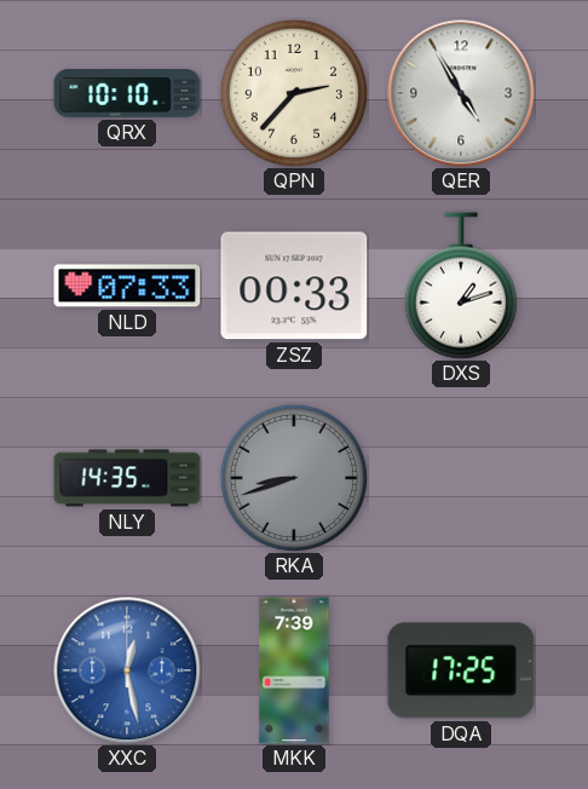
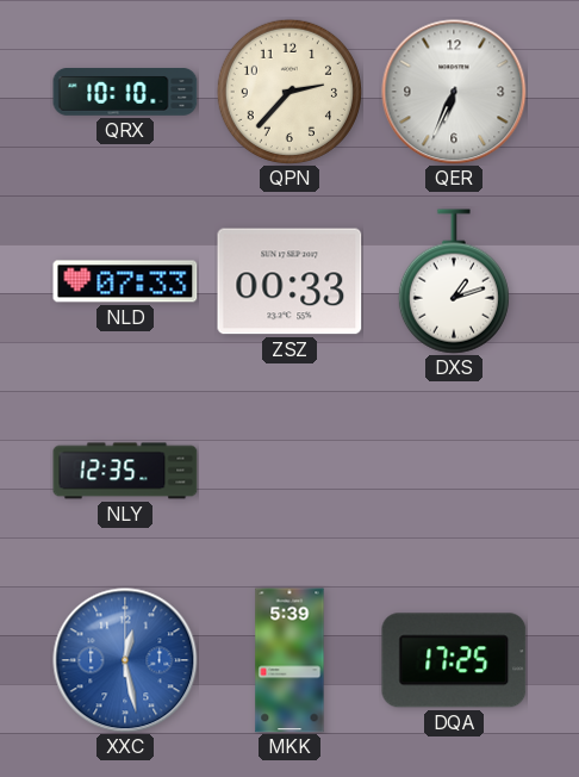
QER: 4:55 -> 6:34
NLY: 14:35 -> 12:35
RKA: 8:42 -> none
MKK: 7:39 -> 5:39
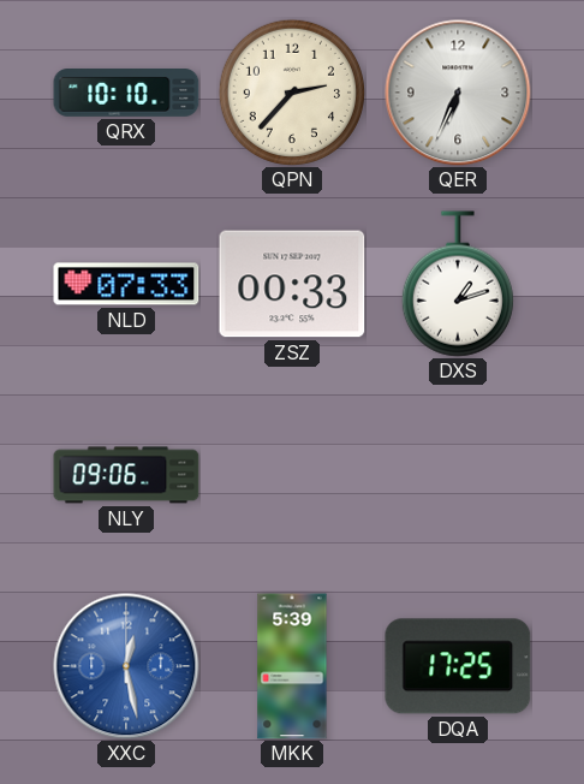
NLY: 12:35 -> 09:06
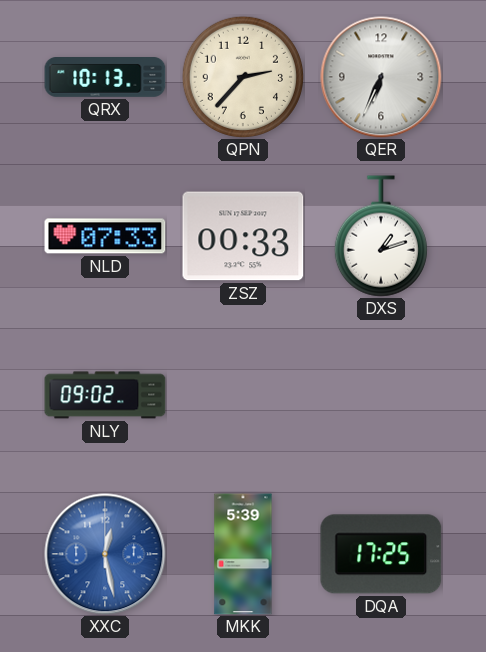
QRX: 10:10 -> 10:13
NLY: 09:06 -> 09:02
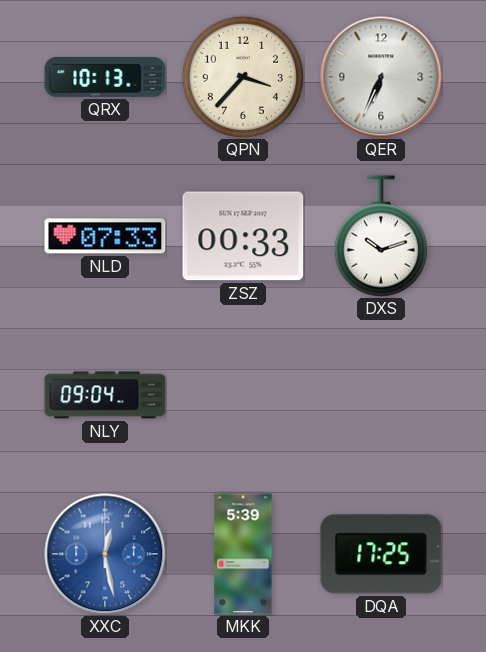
QPN: 2:37 -> 3:37
DXS: 1:12 -> 10:12
NLY: 09:02 -> 09:04
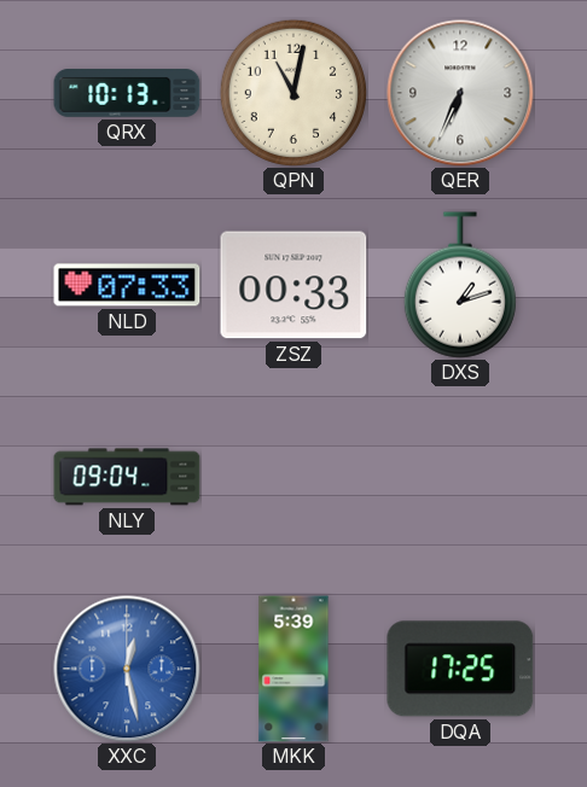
QPN: 3:37 -> 11:02
DXS: 10:12 -> 1:12
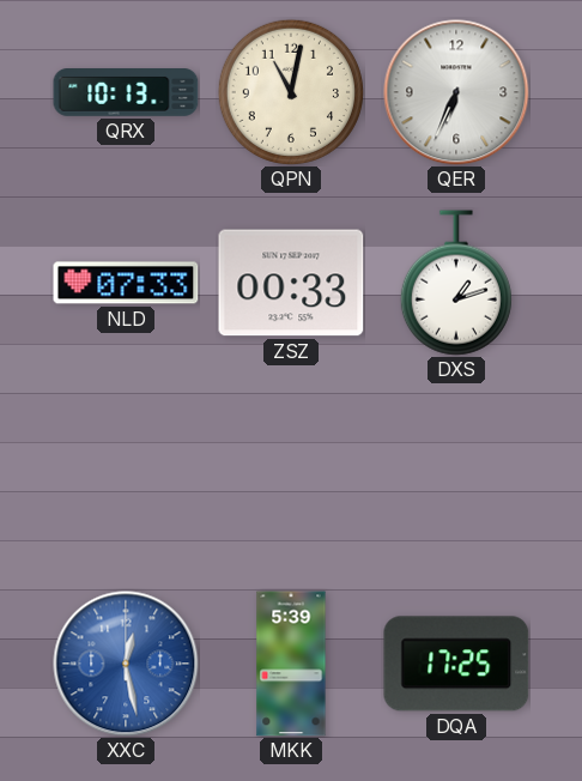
NLY: 09:04 -> none
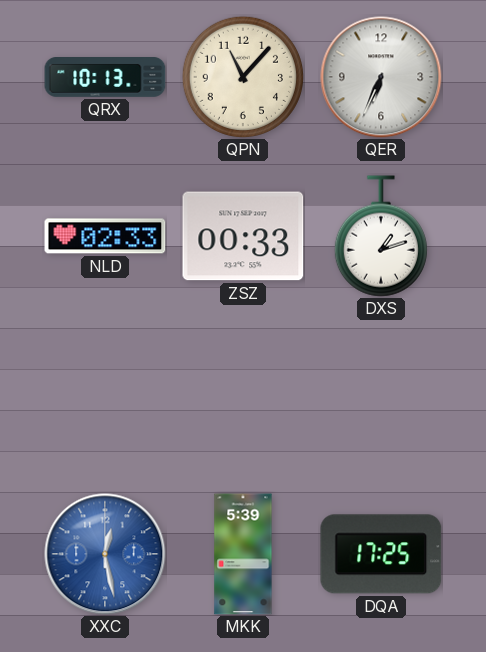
QPN: 11:02 -> 11:07
NLD: 07:33 -> 02:33
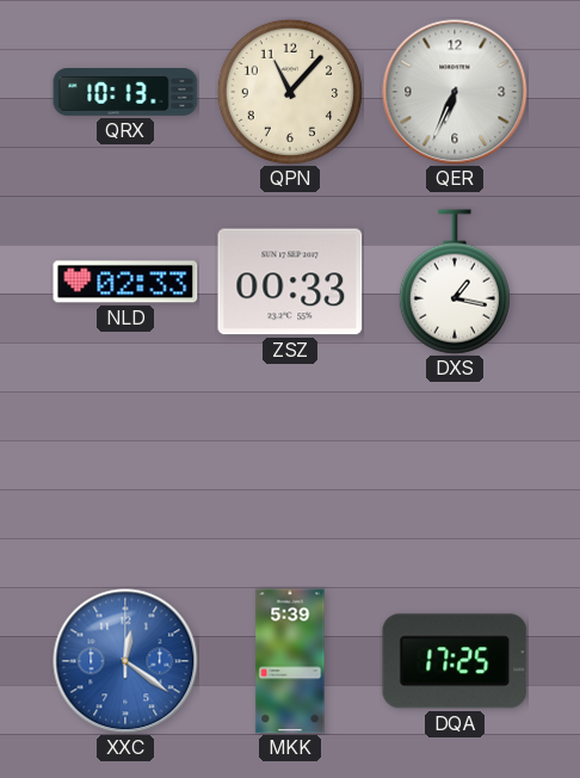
DXS: 1:12 -> 1:17
XXC: 12:28 -> 12:21
